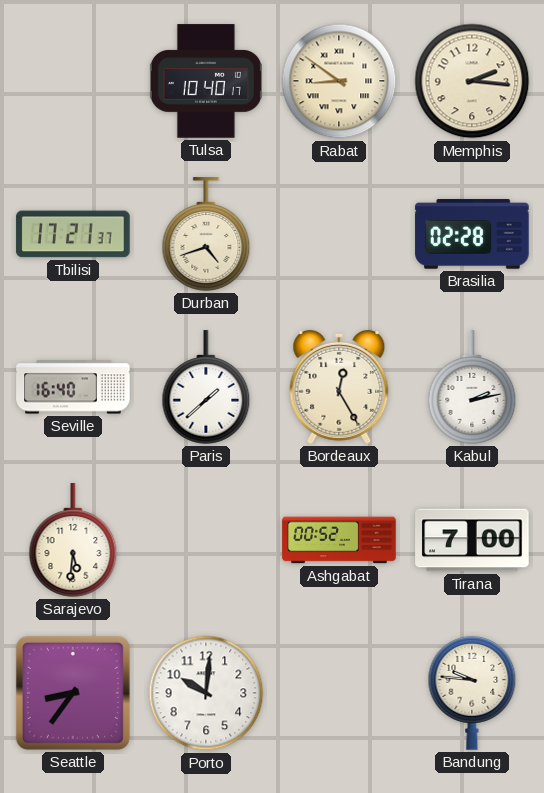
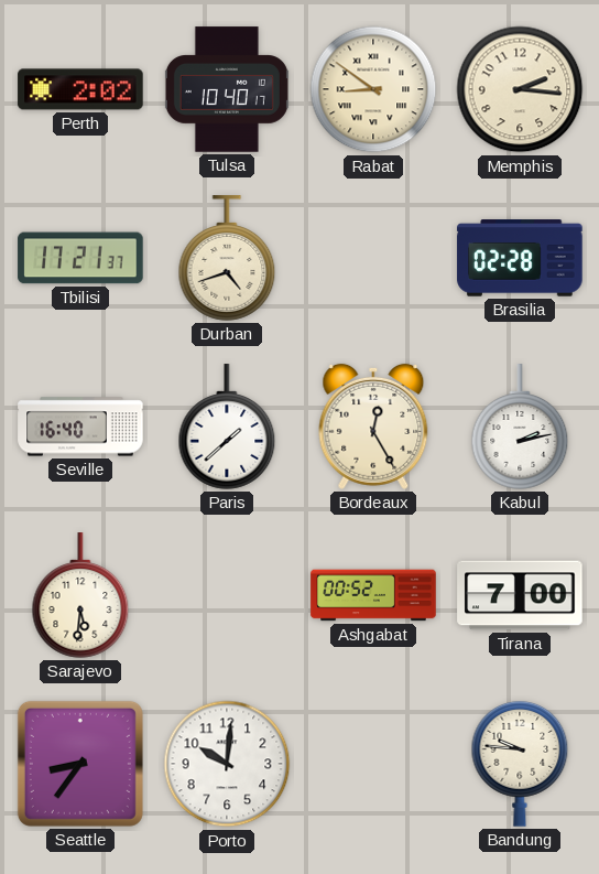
Perth: none -> 2:02
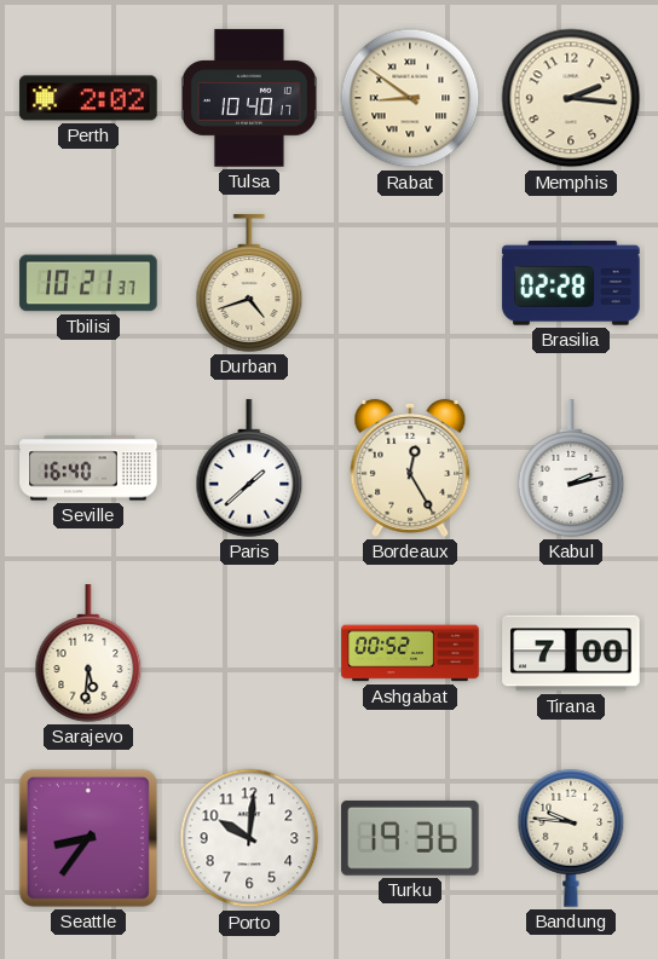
Tbilisi: 17:21 -> 10:21
Turku: none -> 19:36
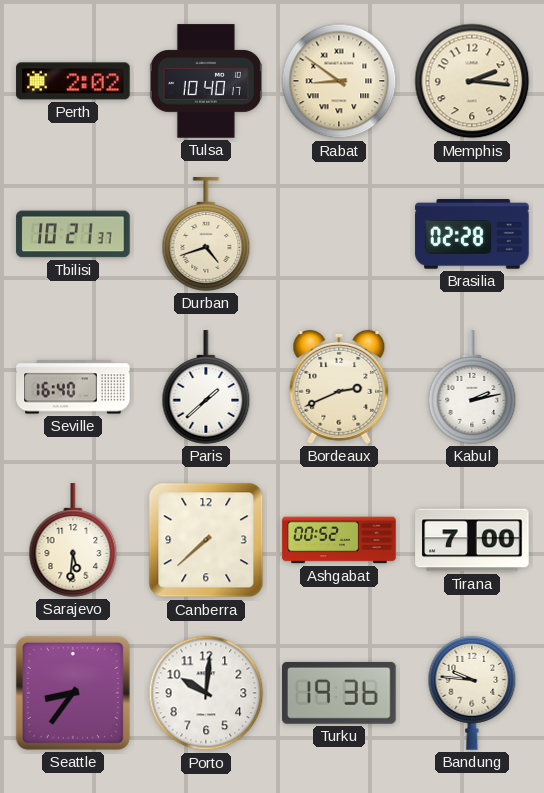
Bordeaux: 12:25 -> 2:41
Canberra: none -> 7:38
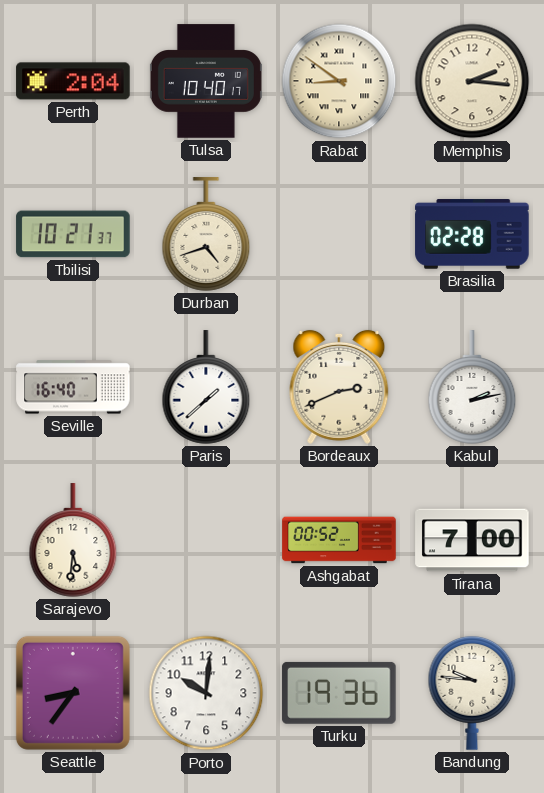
Perth: 2:02 -> 2:04
Canberra: 7:38 -> none
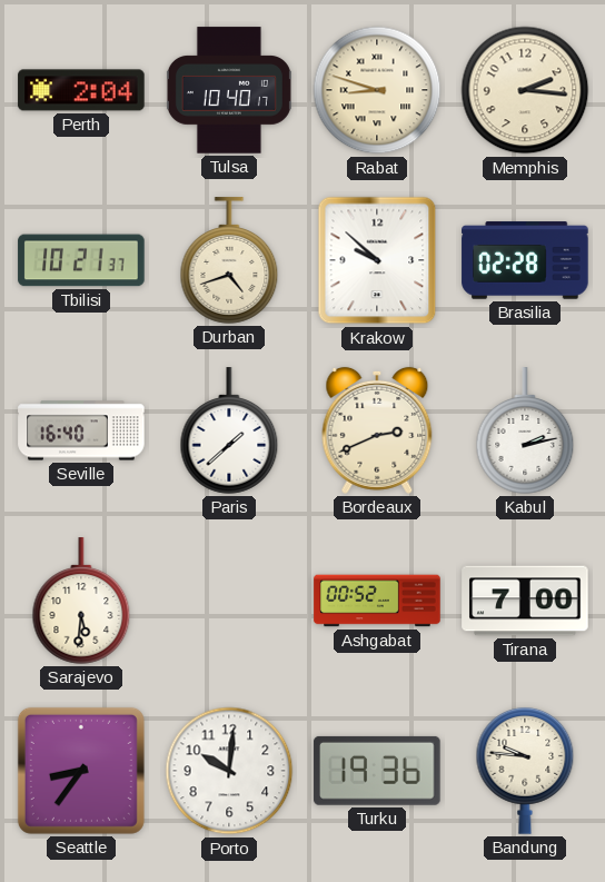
Rabat: 8:51 -> 8:48
Krakow: none -> 9:52
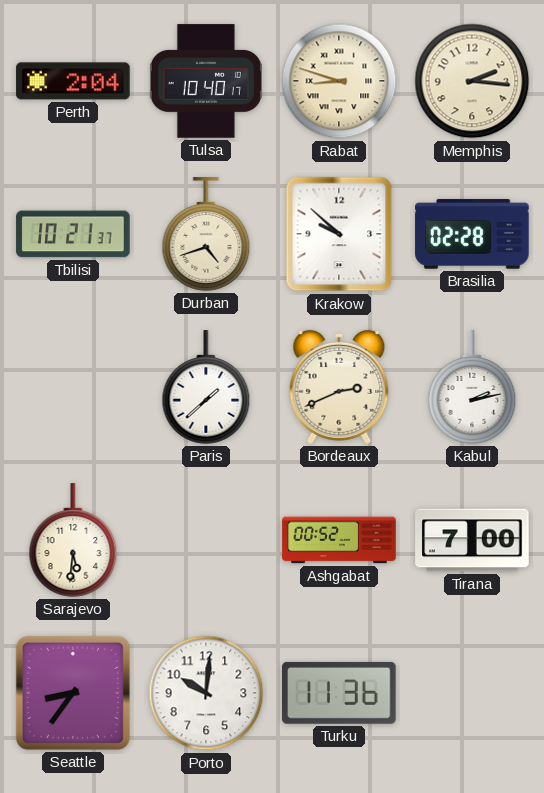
Seville: 16:40 -> none
Turku: 19:36 -> 11:36
Bandung: 9:46 -> none
